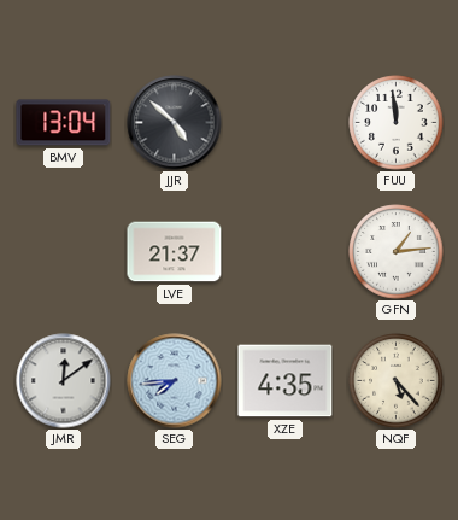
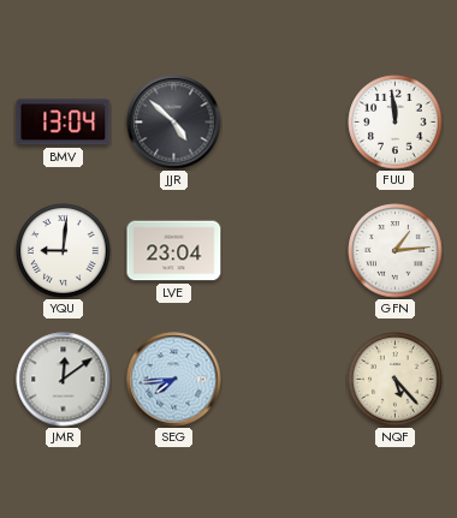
YQU: none -> 9:01
LVE: 21:37 -> 23:04
XZE: 4:35 -> none
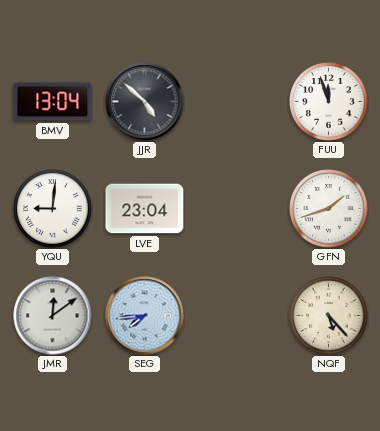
FUU: 11:59 -> 11:57
GFN: 1:14 -> 1:42
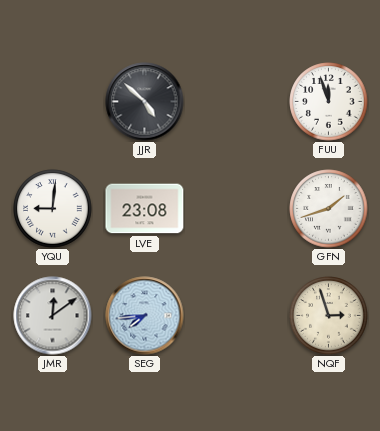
BMV: 13:04 -> none
LVE: 23:04 -> 23:08
NQF: 5:23 -> 2:57
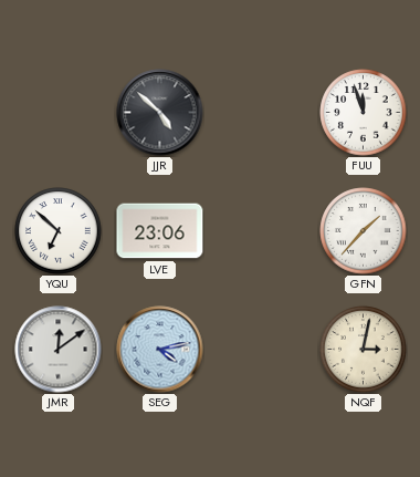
YQU: 9:01 -> 6:52
LVE: 23:08 -> 23:06
GFN: 1:42 -> 1:37
SEG: 7:44 -> 4:13
NQF: 2:57 -> 3:02
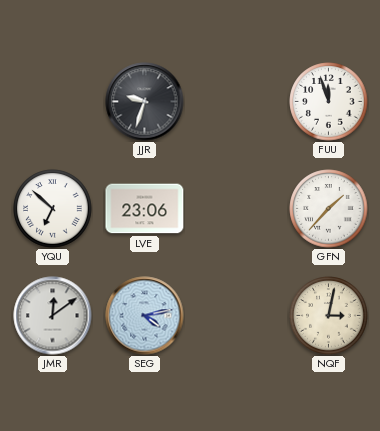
JJR: 4:52 -> 9:33
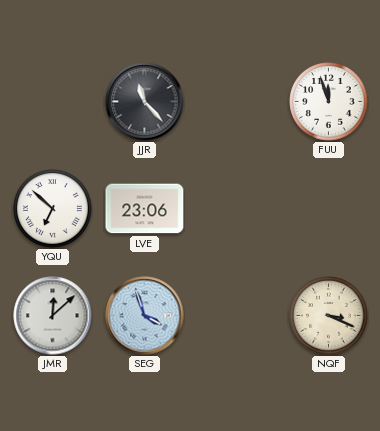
JJR: 9:33 -> 11:23
GFN: 1:37 -> none
JMR: 12:09 -> 12:08
SEG: 4:13 -> 3:57
NQF: 3:02 -> 3:19
